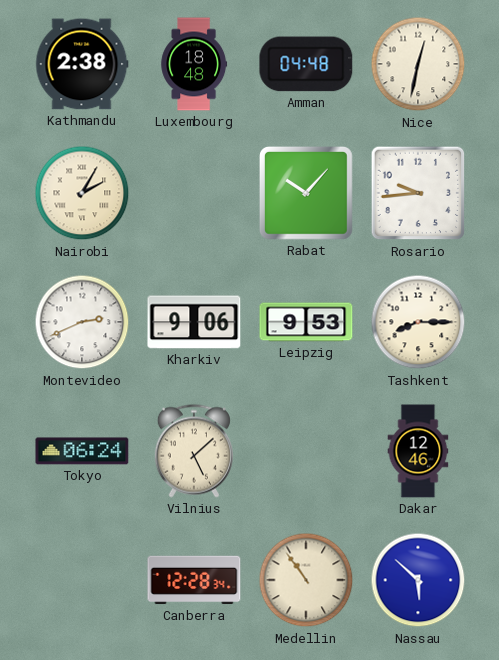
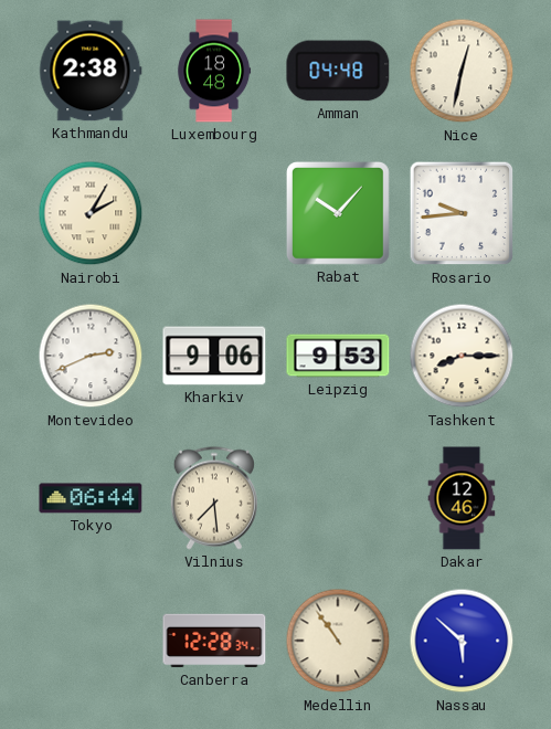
Tokyo: 06:24 -> 06:44
Vilnius: 5:08 -> 7:29
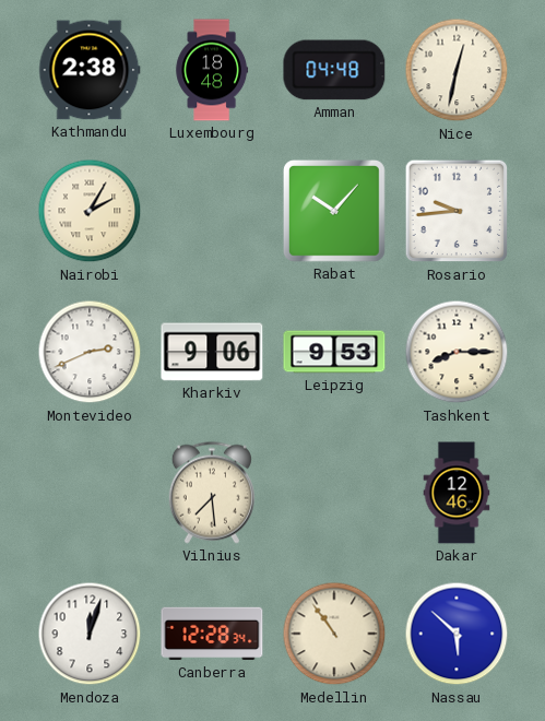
Tokyo: 06:44 -> none
Mendoza: none -> 12:03
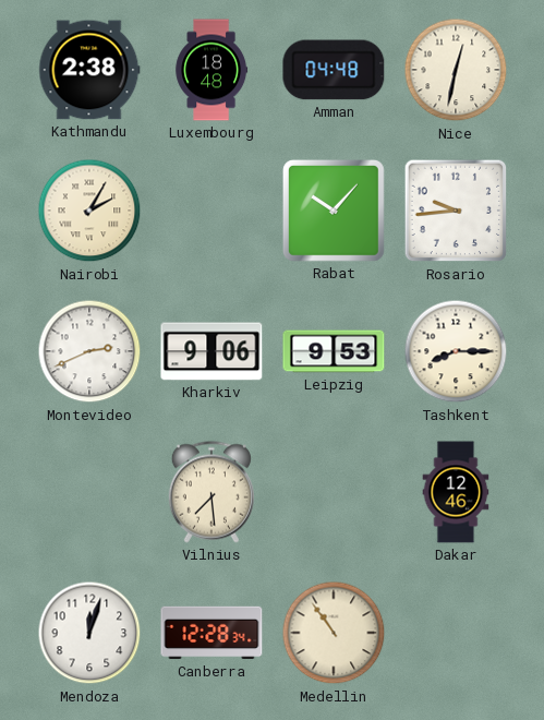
Nassau: 5:52 -> none
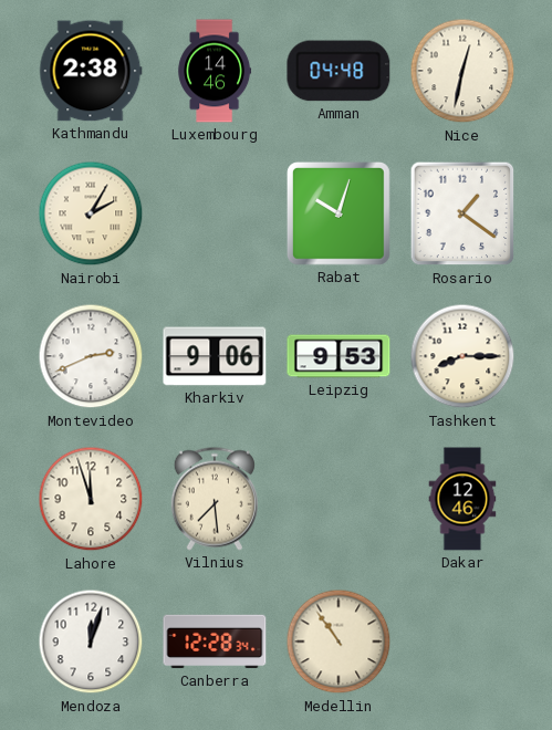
Luxembourg: 18:48 -> 14:46
Rabat: 10:07 -> 10:03
Rosario: 9:44 -> 1:21
Lahore: none -> 11:57
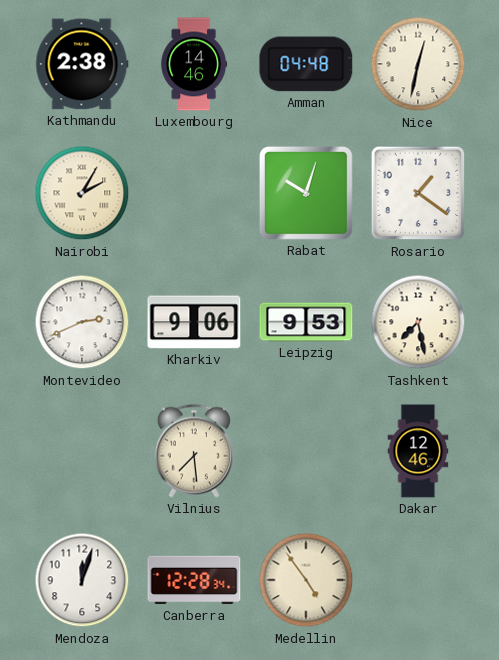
Tashkent: 8:15 -> 7:28
Lahore: 11:57 -> none
Medellin: 10:54 -> 4:54
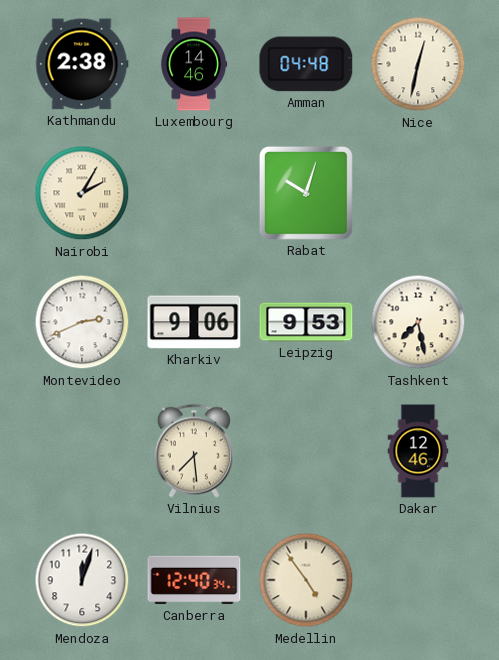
Rosario: 1:21 -> none
Canberra: 12:28 -> 12:40
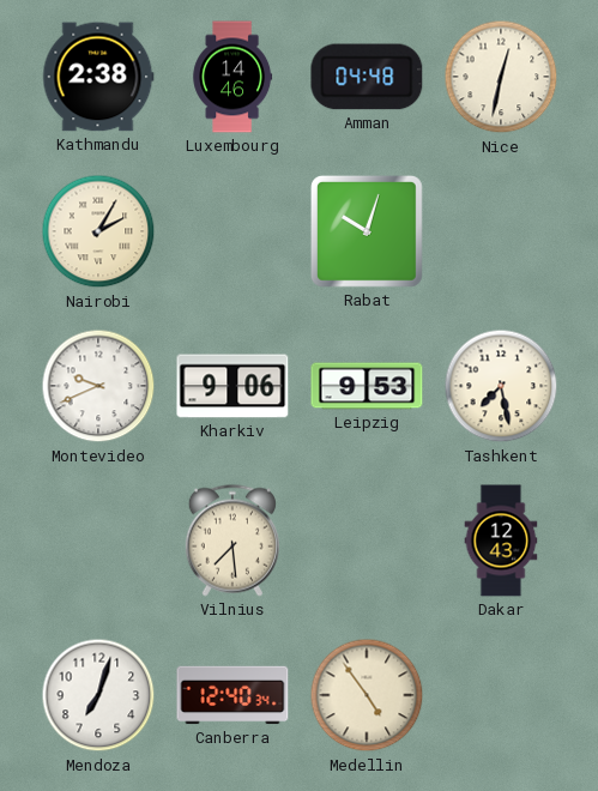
Montevideo: 2:41 -> 9:41
Dakar: 12:46 -> 12:43
Mendoza: 12:03 -> 7:03
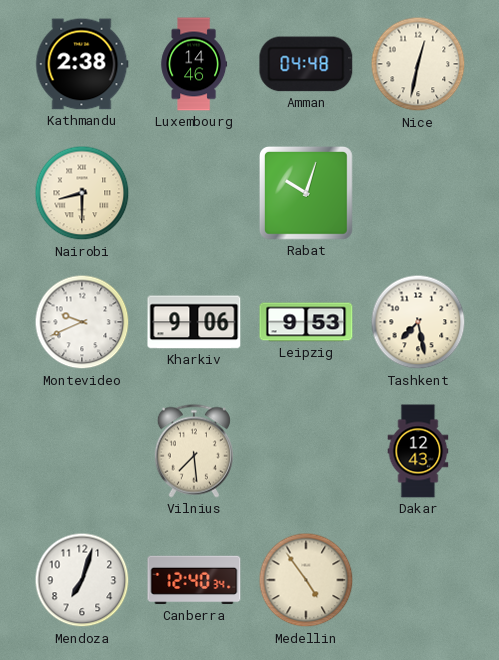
Nairobi: 2:05 -> 8:30
